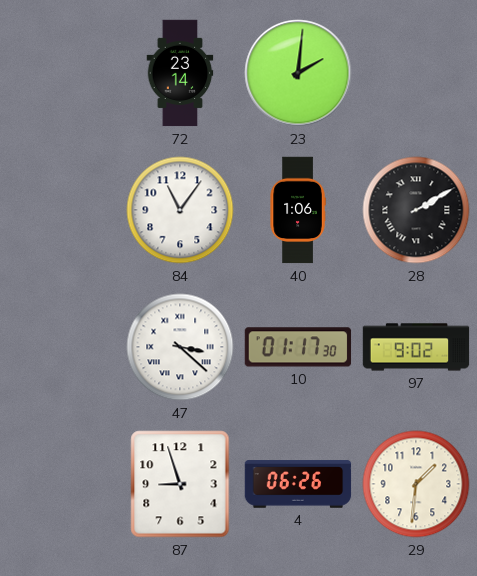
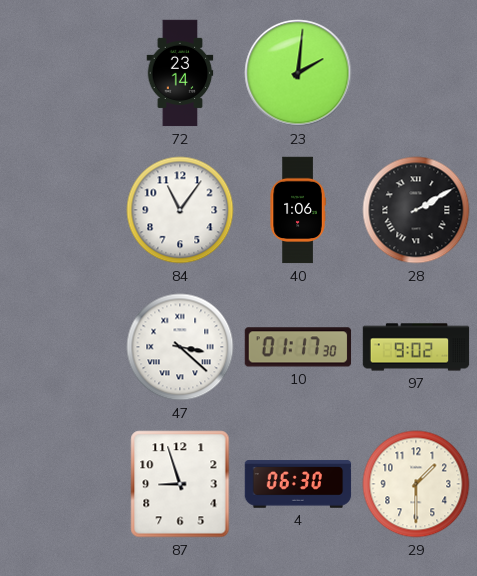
4: 06:26 -> 06:30
29: 1:31 -> 1:30
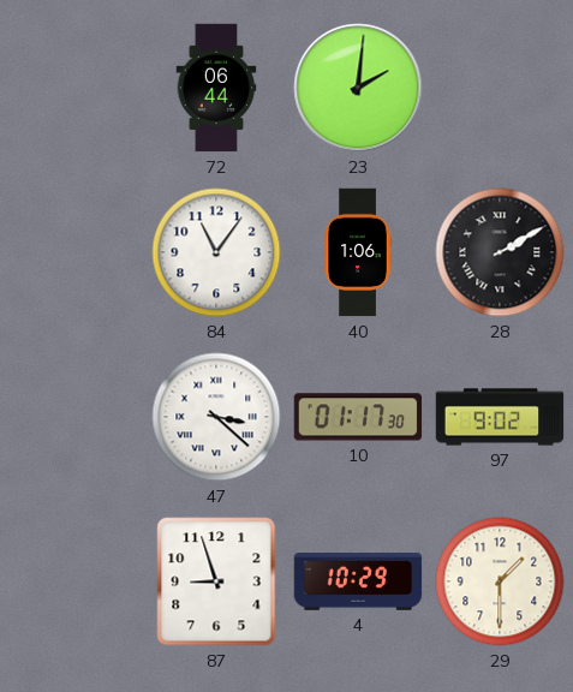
72: 23:14 -> 06:44
4: 06:30 -> 10:29
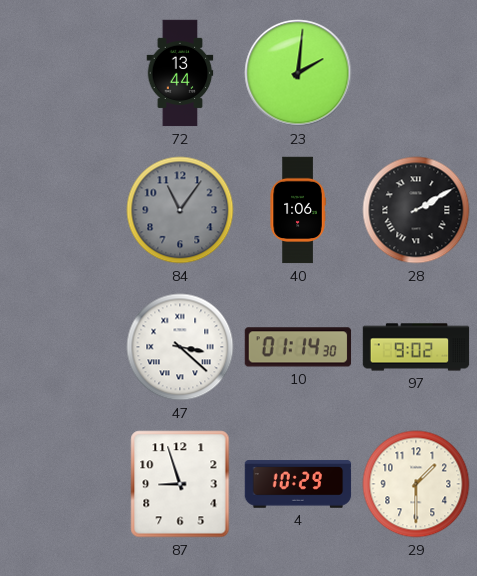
72: 06:44 -> 13:44
84 dial: white -> grey
10: 01:17 -> 01:14
